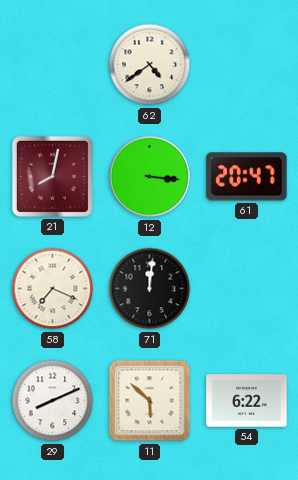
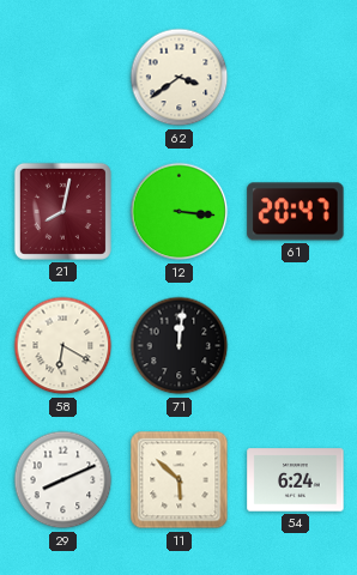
62: 4:39 -> 3:39
58: 7:19 -> 6:20
54: 6:22 -> 6:24
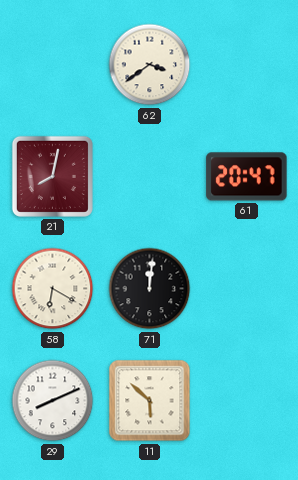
12: 3:16 -> none
54: 6:24 -> none
